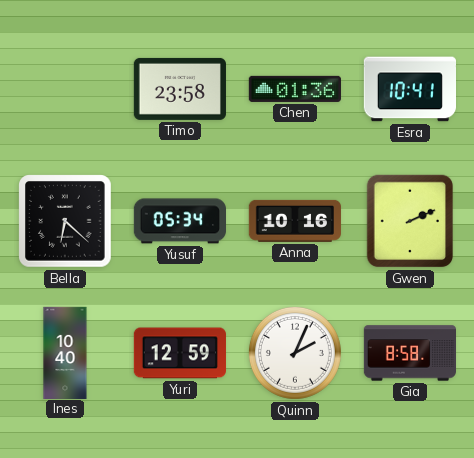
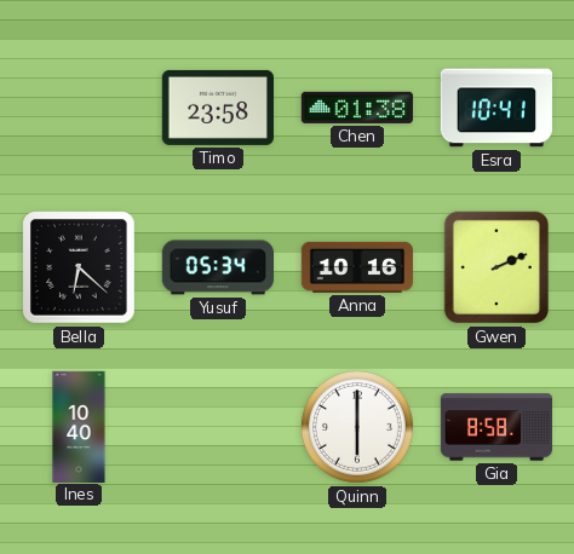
Chen: 01:36 -> 01:38
Yuri: 12:59 -> none
Quinn: 2:04 -> 6:00
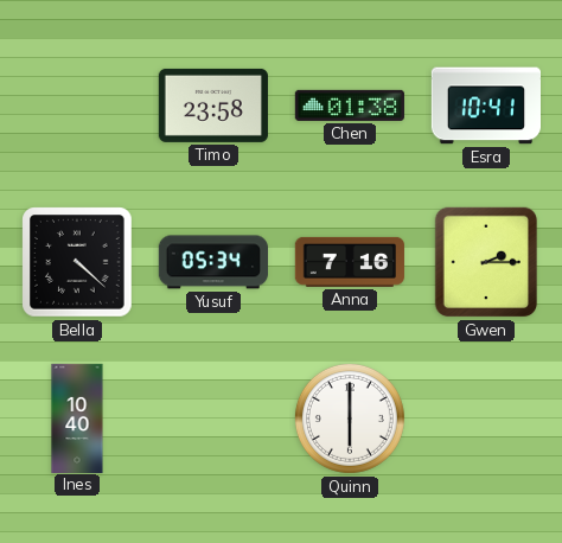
Bella: 6:22 -> 4:22
Anna: 10:16 -> 7:16
Gwen: 2:11 -> 2:15
Gia: 8:58 -> none
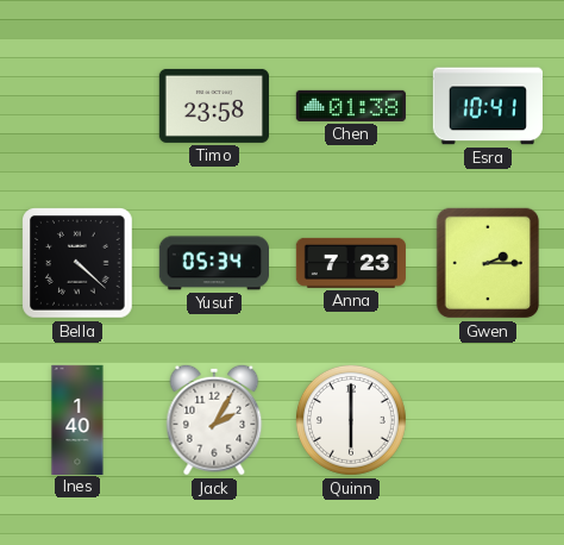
Anna: 7:16 -> 7:23
Ines: 10:40 -> 1:40
Jack: none -> 2:05
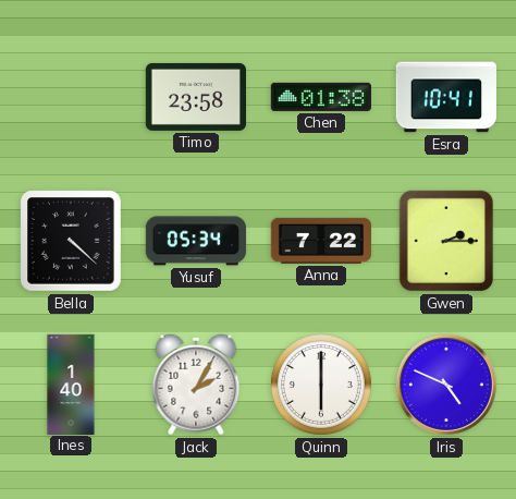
Anna: 7:23 -> 7:22
Iris: none -> 4:49
